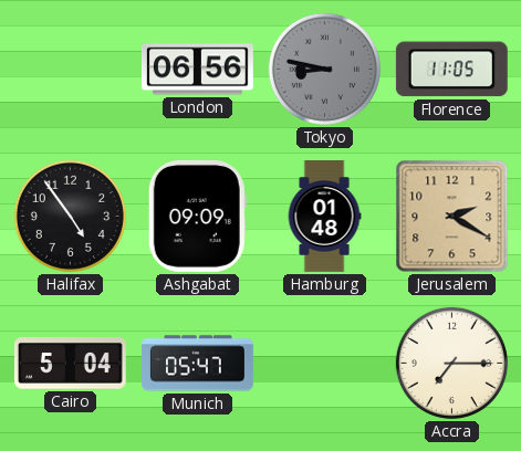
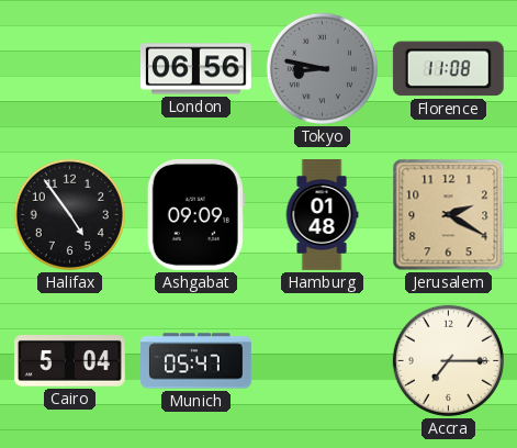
Florence: 11:05 -> 11:08
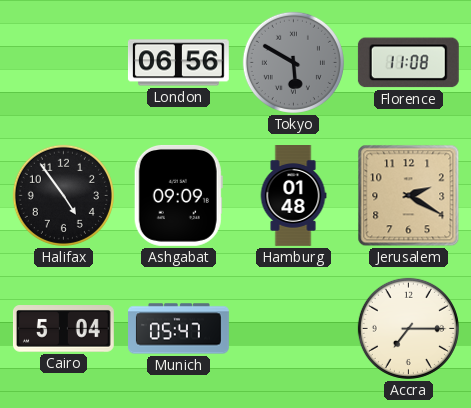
Tokyo: 8:47 -> 5:50
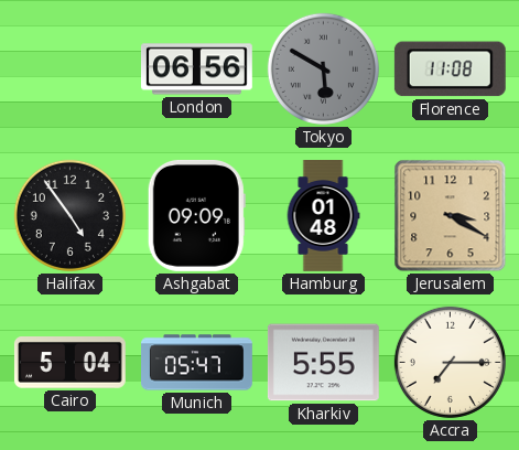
Jerusalem: 2:20 -> 3:20
Kharkiv: none -> 5:55
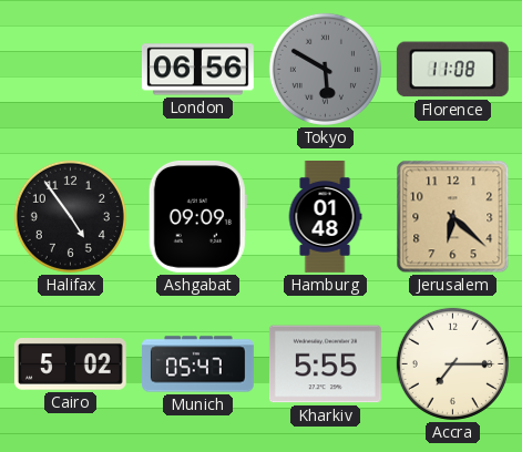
Jerusalem: 3:20 -> 6:22
Cairo: 5:04 -> 5:02
